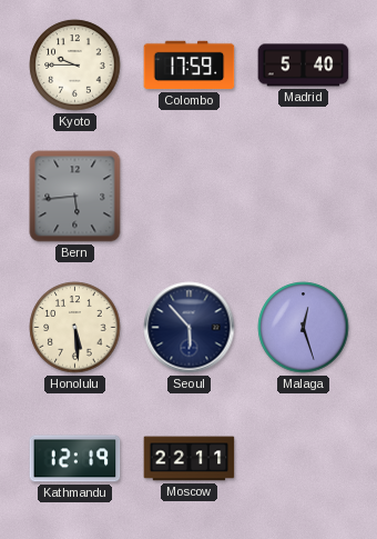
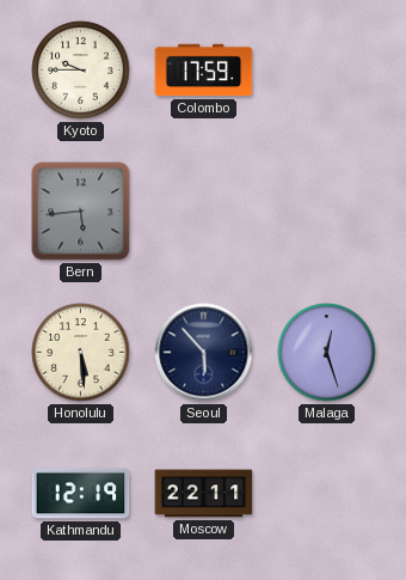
Madrid: 5:40 -> none
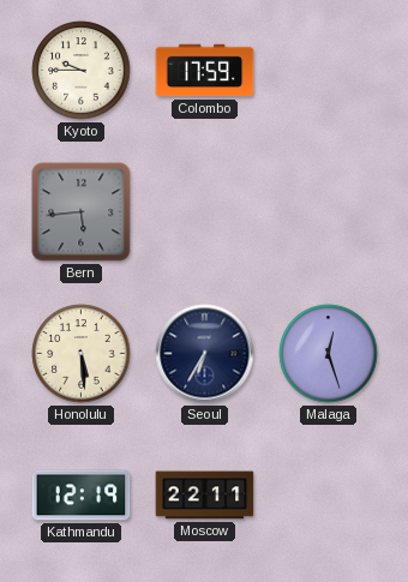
Seoul: 5:53 -> 6:35
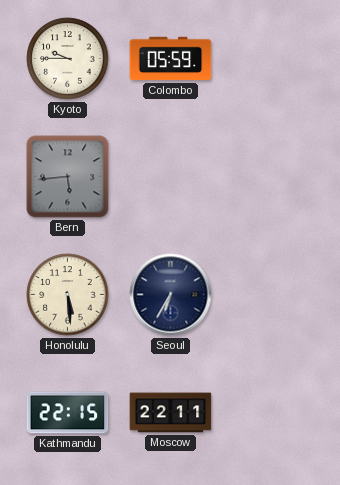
Colombo: 17:59 -> 05:59
Malaga: 12:27 -> none
Kathmandu: 12:19 -> 22:15
